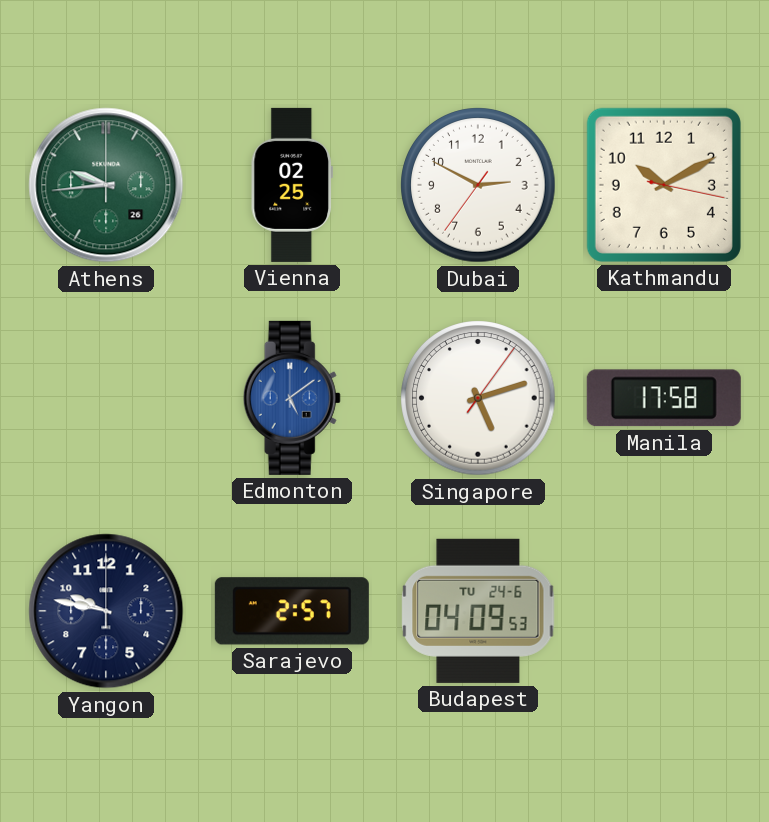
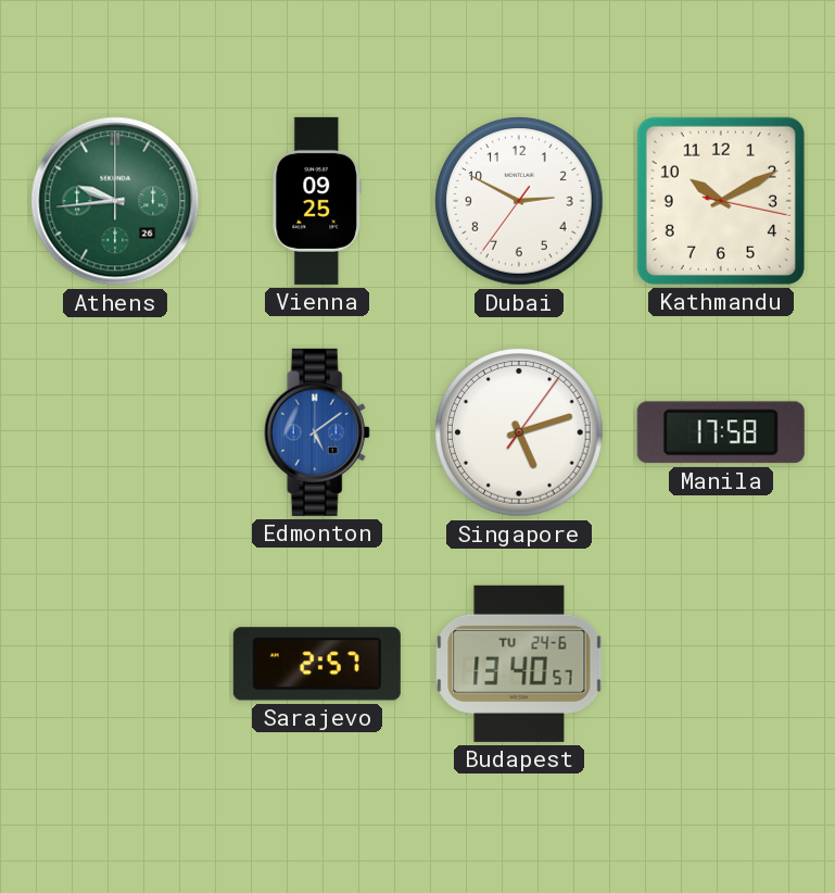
Vienna: 02:25 -> 09:25
Yangon: 9:47 -> none
Budapest: 04:09 -> 13:40
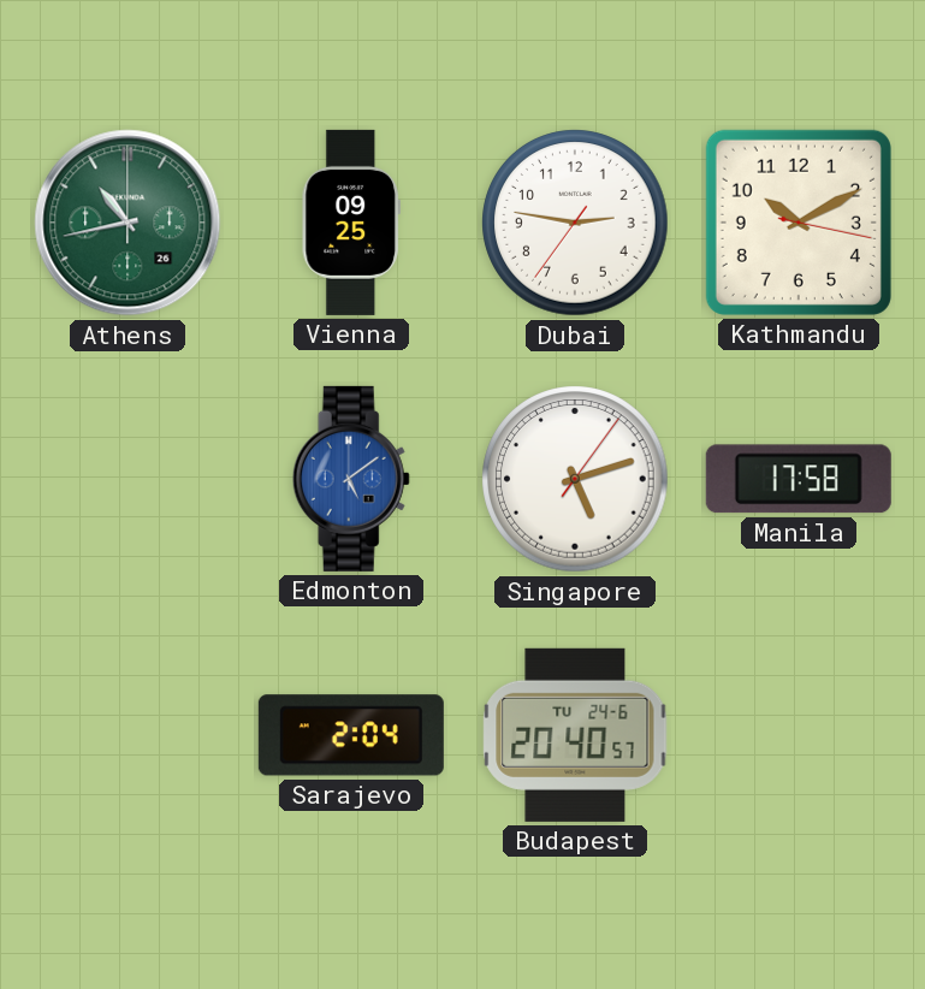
Athens: 9:44 -> 10:43
Dubai: 2:49 -> 2:46
Sarajevo: 2:57 -> 2:04
Budapest: 13:40 -> 20:40
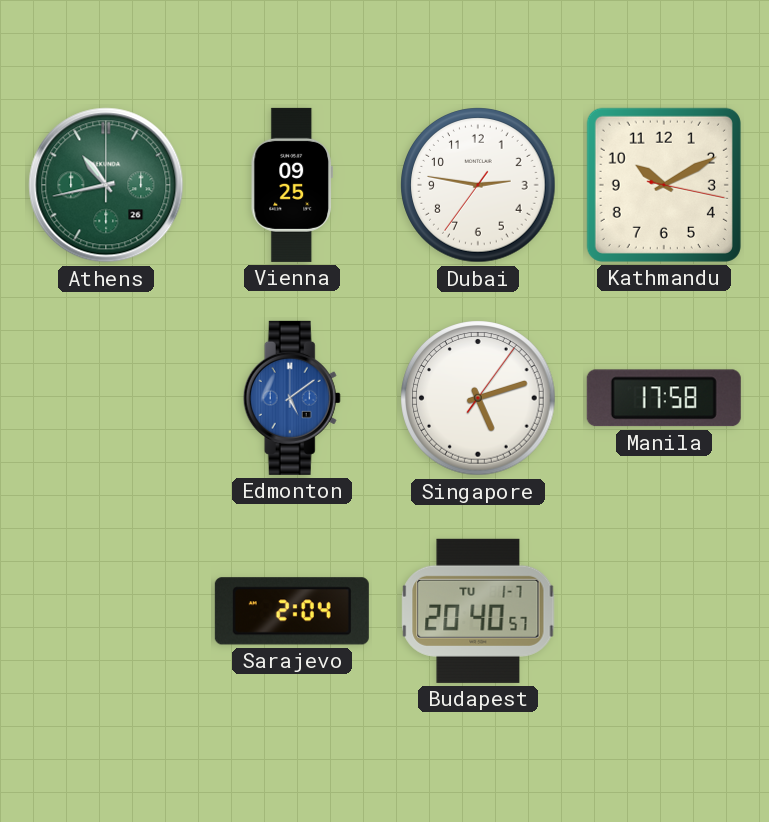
Budapest date: TU 24-6 -> TU 1-7
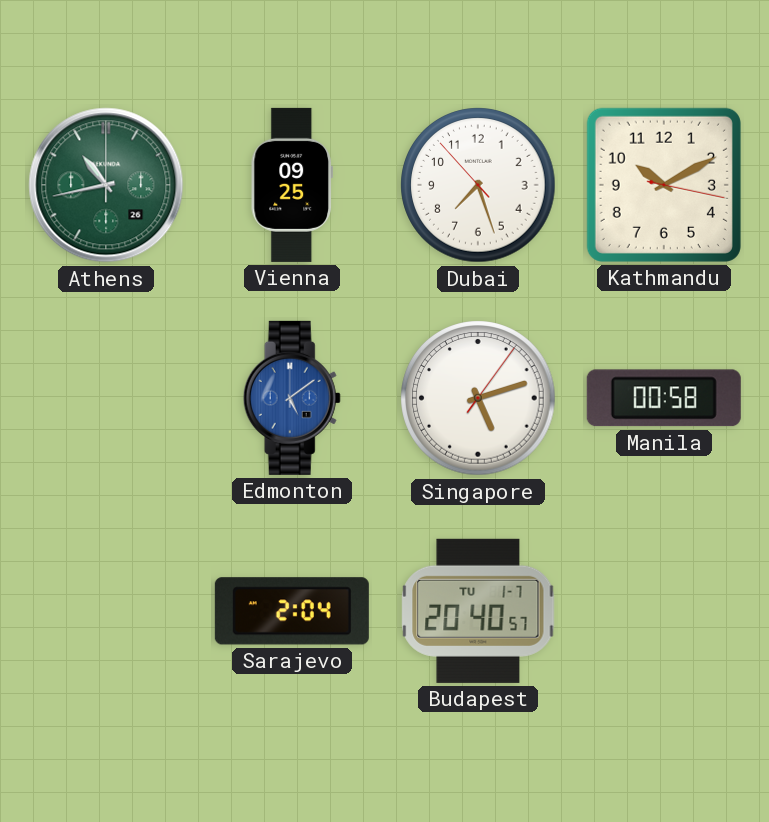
Dubai: 2:46 -> 7:26
Manila: 17:58 -> 00:58
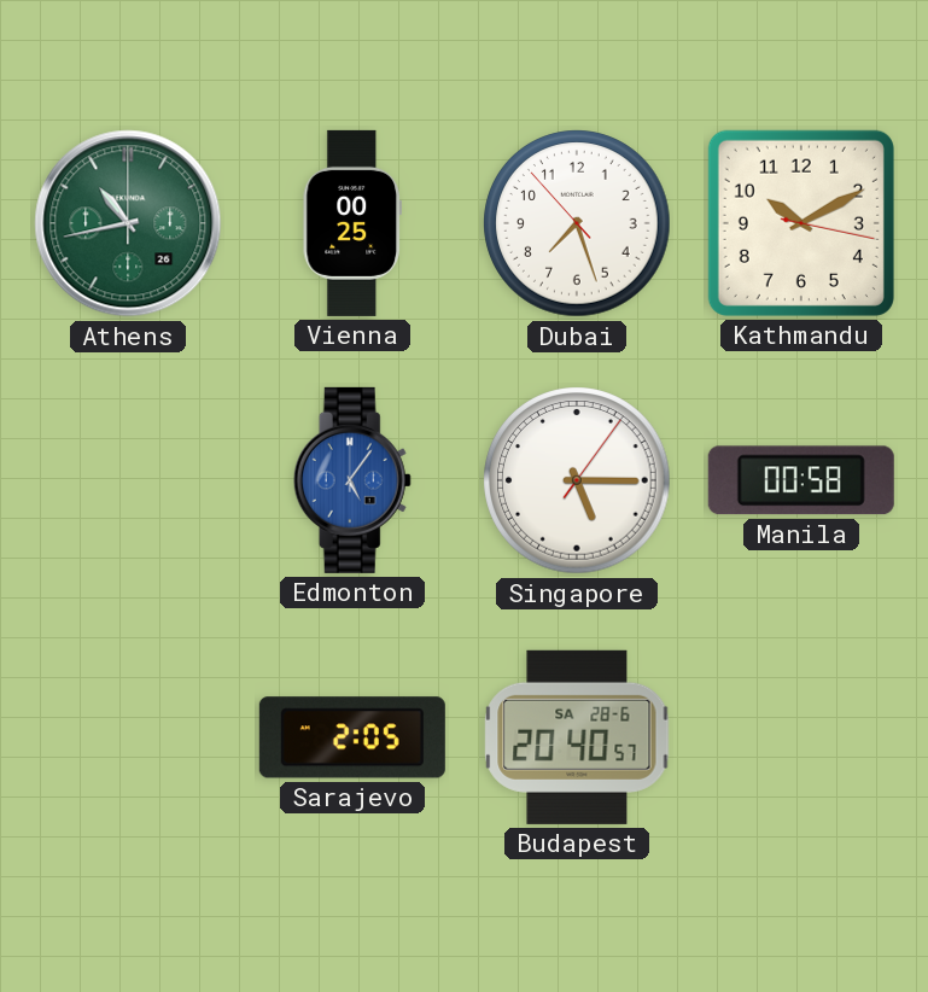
Vienna: 09:25 -> 00:25
Edmonton: 5:09 -> 5:06
Singapore: 5:12 -> 5:15
Sarajevo: 2:04 -> 2:05
Budapest date: TU 1-7 -> SA 28-6
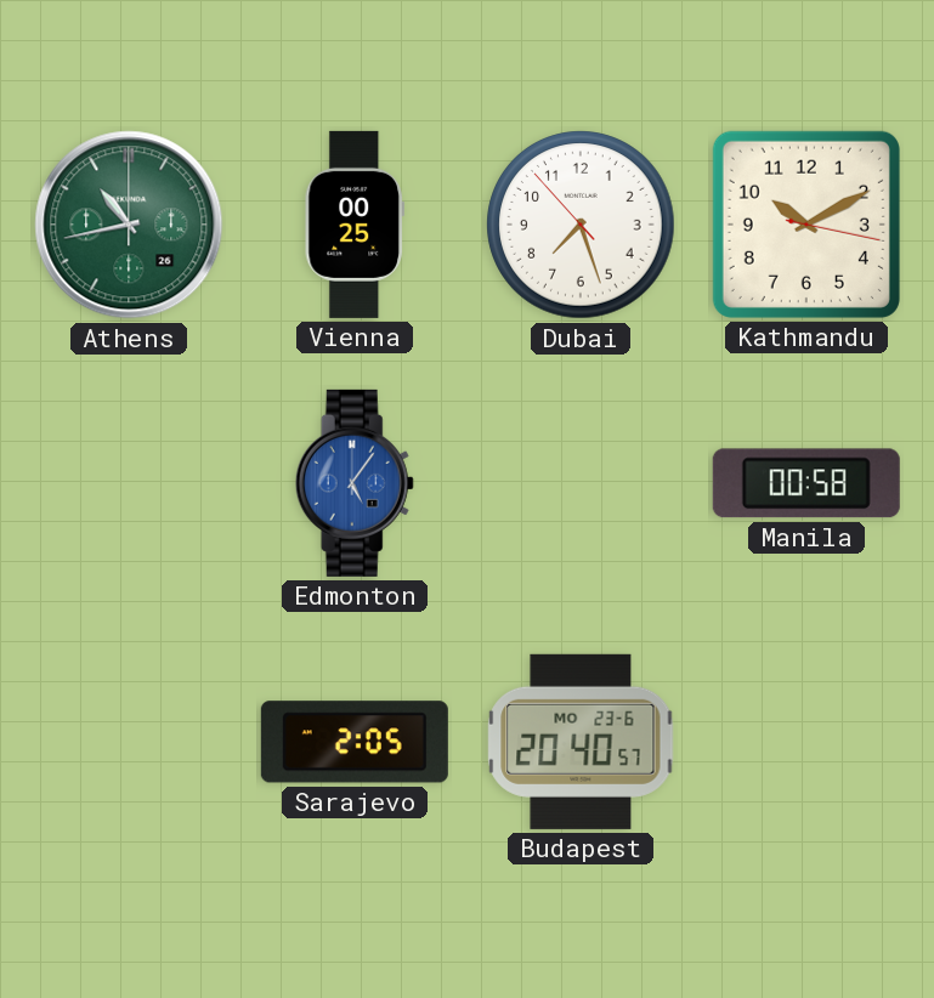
Singapore: 5:15 -> none
Budapest date: SA 28-6 -> MO 23-6
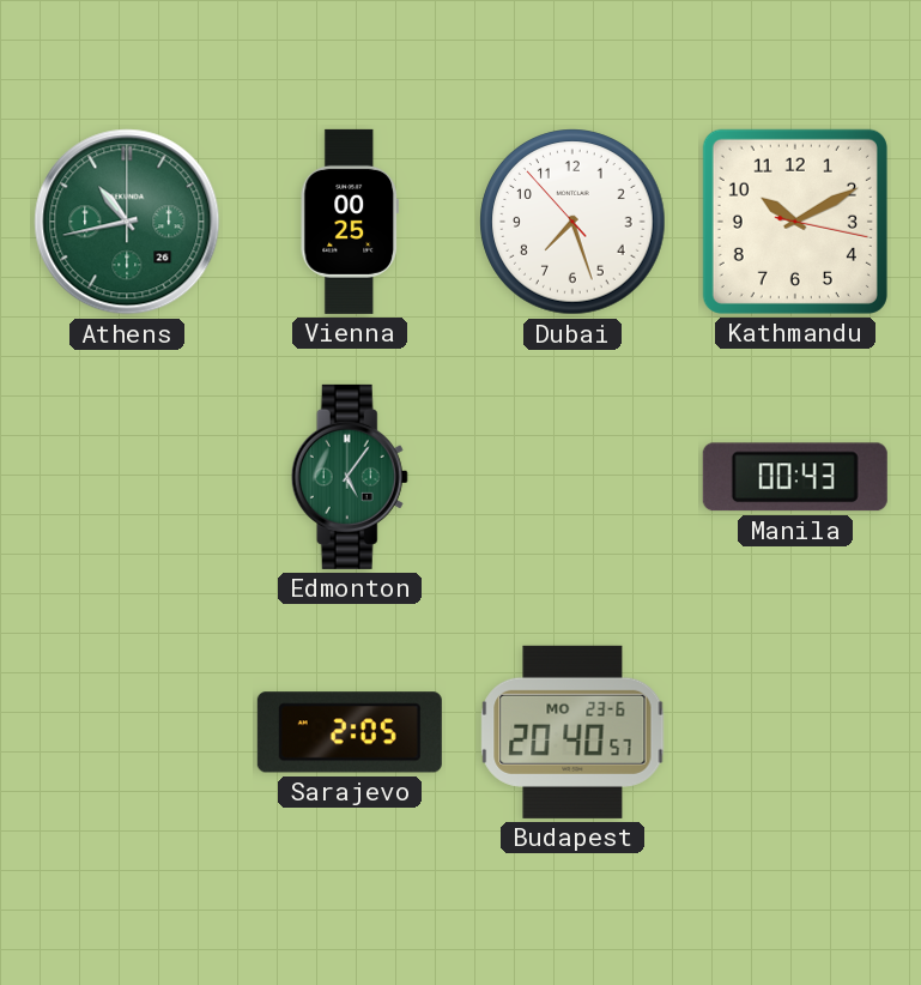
Edmonton dial: blue -> green
Manila: 00:58 -> 00:43
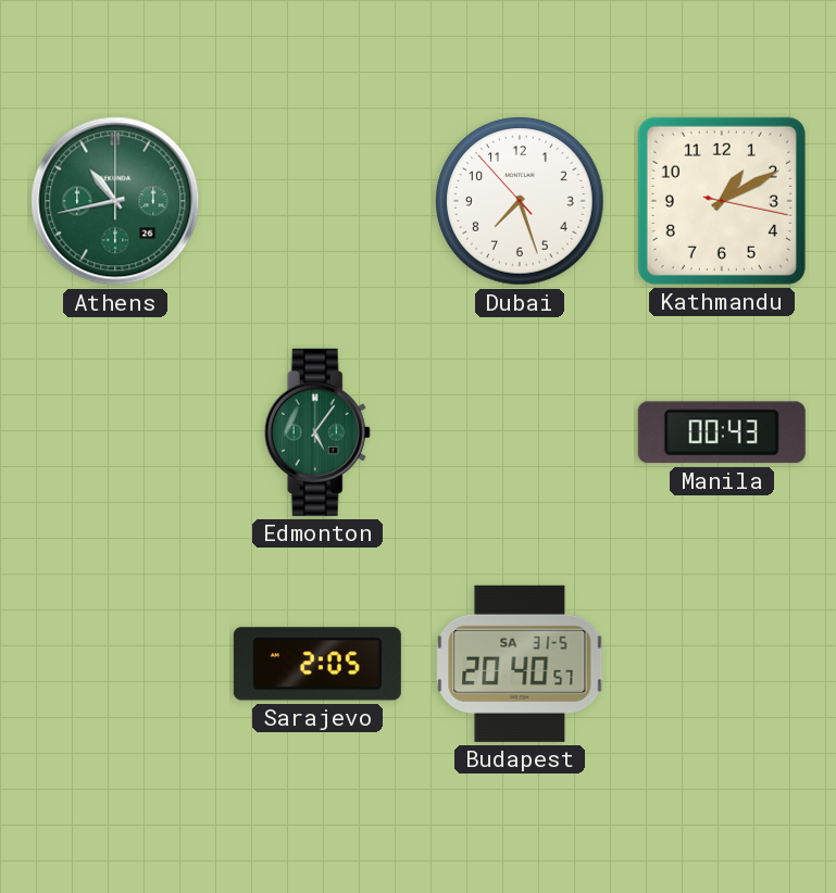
Vienna: 00:25 -> none
Kathmandu: 10:10 -> 1:10
Budapest date: MO 23-6 -> SA 31-5
